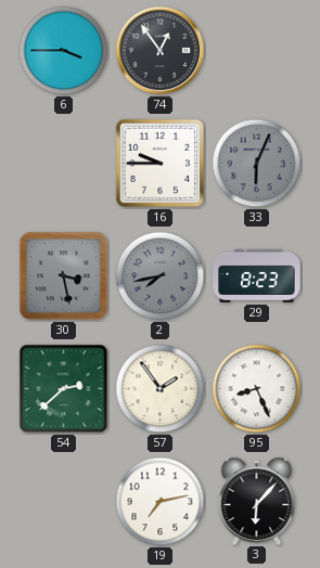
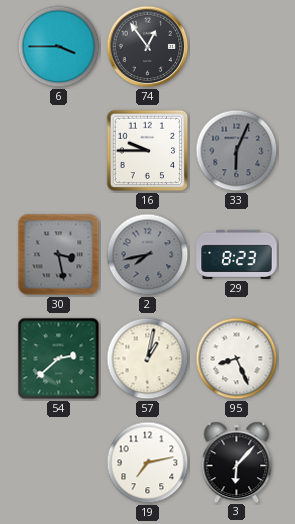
57: 1:54 -> 1:02
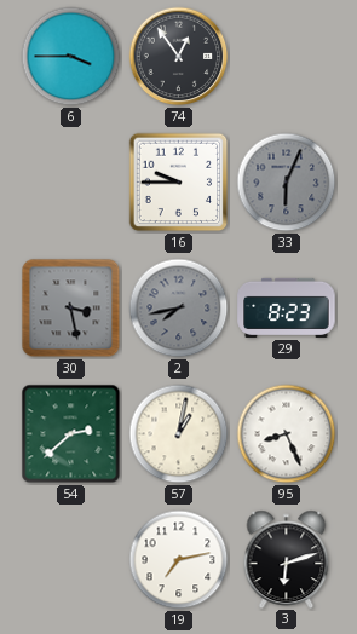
3: 6:07 -> 6:12
